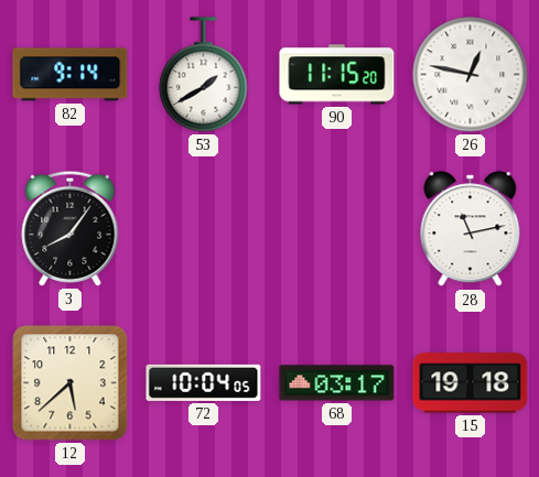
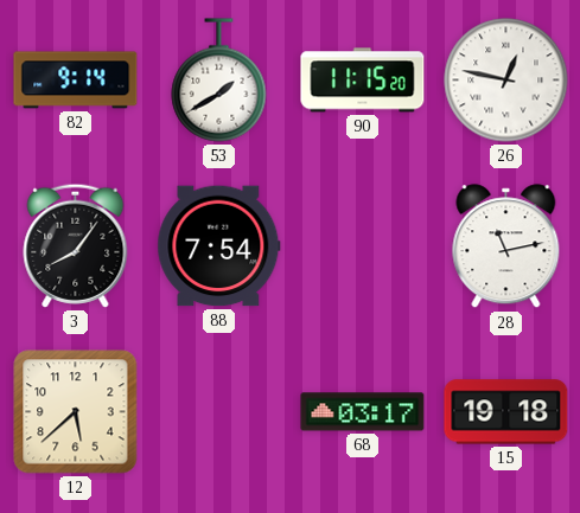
88: none -> 7:54
72: 10:04 -> none
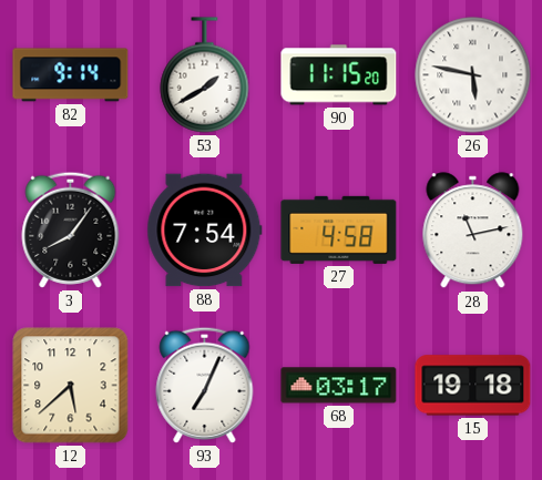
26: 12:47 -> 5:47
27: none -> 4:58
93: none -> 7:04
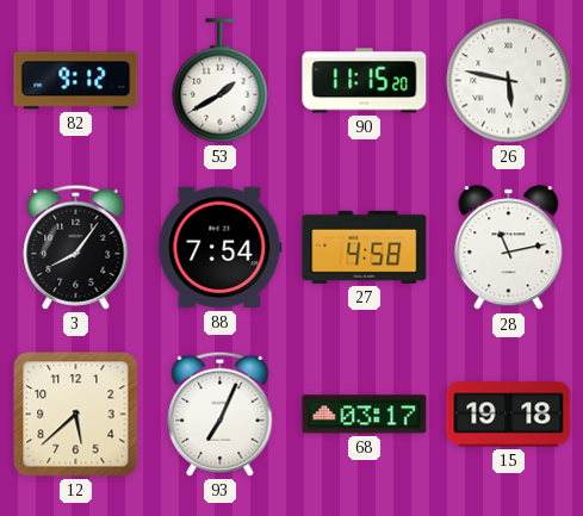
82: 9:14 -> 9:12
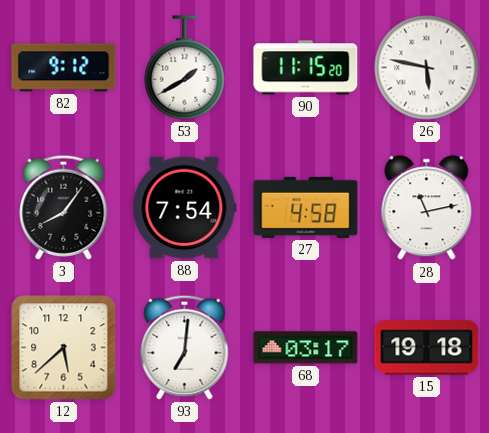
93: 7:04 -> 7:01
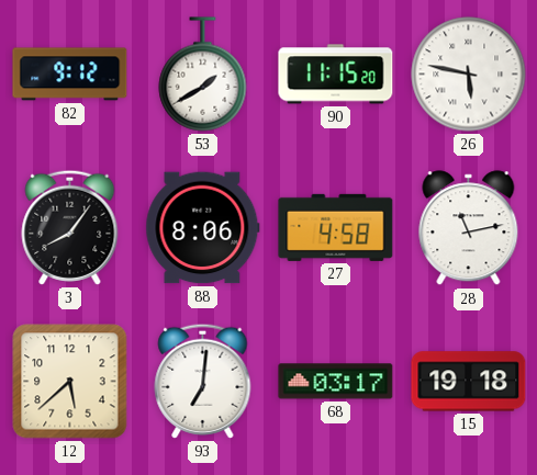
88: 7:54 -> 8:06
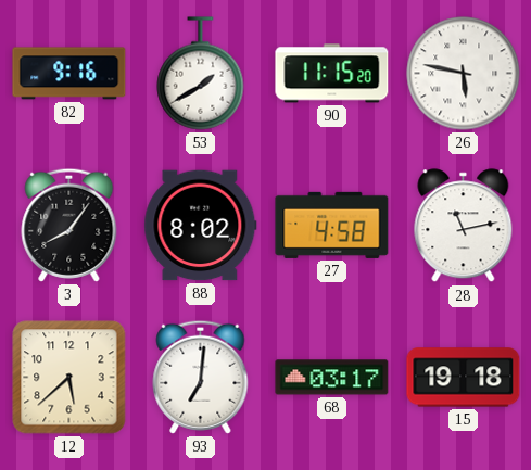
82: 9:12 -> 9:16
88: 8:06 -> 8:02
